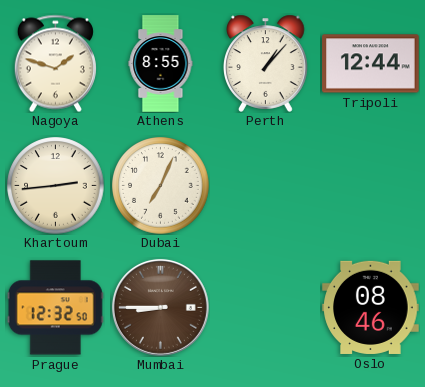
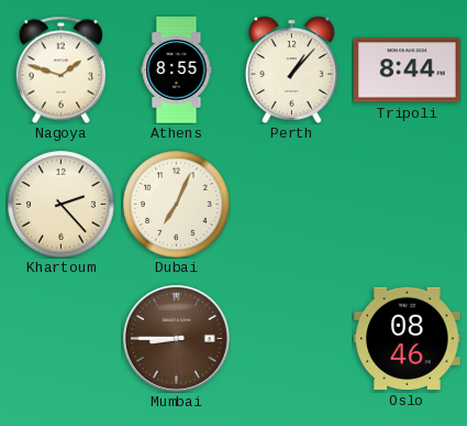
Tripoli: 12:44 -> 8:44
Khartoum: 2:44 -> 2:23
Prague: 12:32 -> none
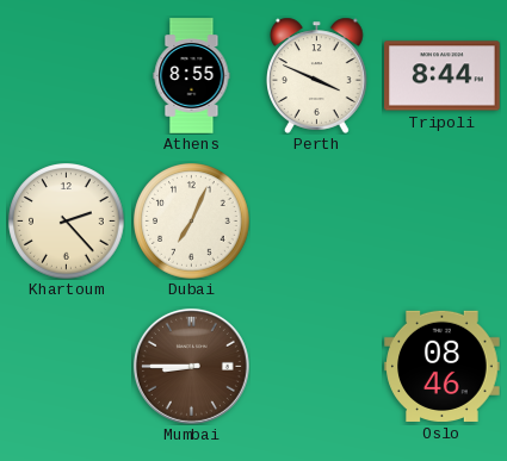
Nagoya: 1:48 -> none
Perth: 1:07 -> 3:49
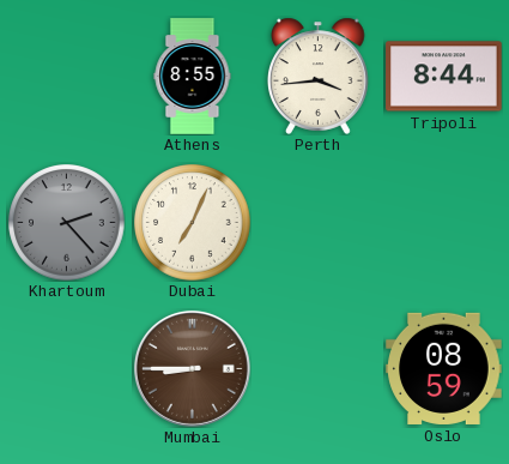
Perth: 3:49 -> 3:44
Khartoum dial: cream -> grey
Oslo: 08:46 -> 08:59
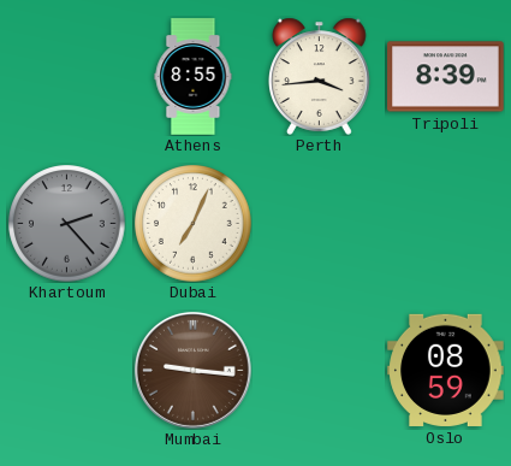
Tripoli: 8:44 -> 8:39
Mumbai: 8:45 -> 9:16
